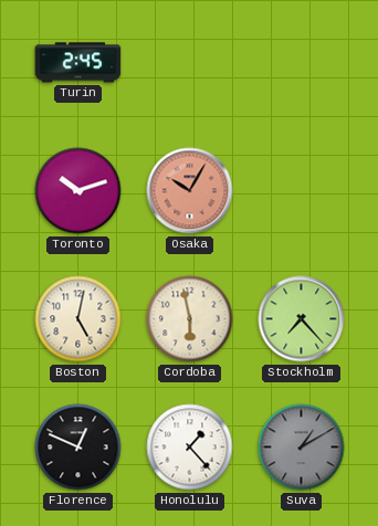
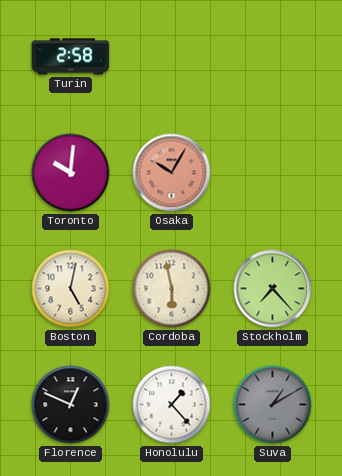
Turin: 2:45 -> 2:58
Toronto: 10:12 -> 10:01
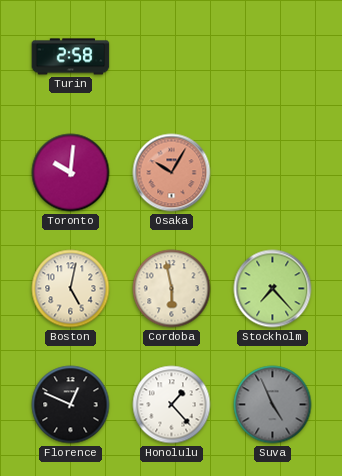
Suva: 1:10 -> 4:56
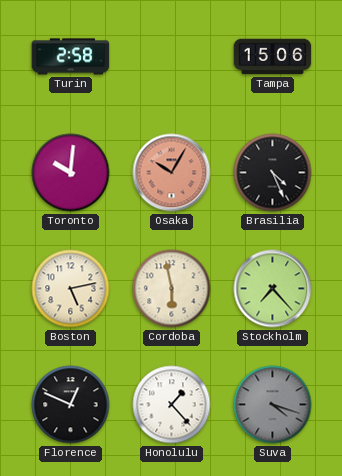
Tampa: none -> 15:06
Brasilia: none -> 4:26
Boston: 5:02 -> 5:13
Suva: 4:56 -> 4:18
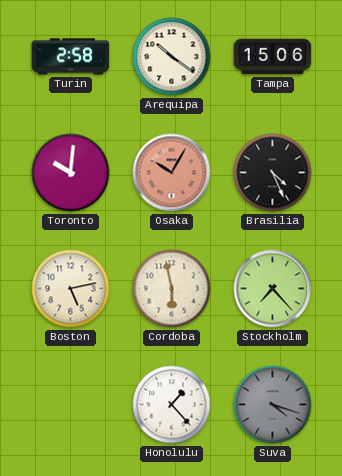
Arequipa: none -> 10:21
Florence: 12:49 -> none
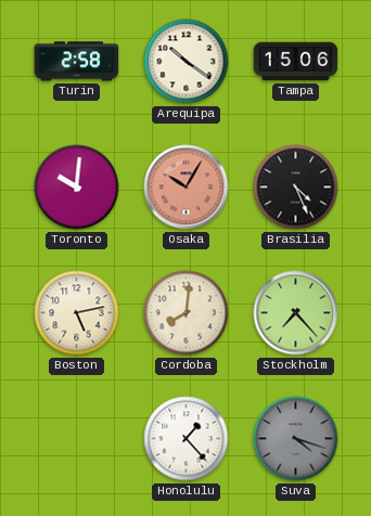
Cordoba: 5:58 -> 8:01
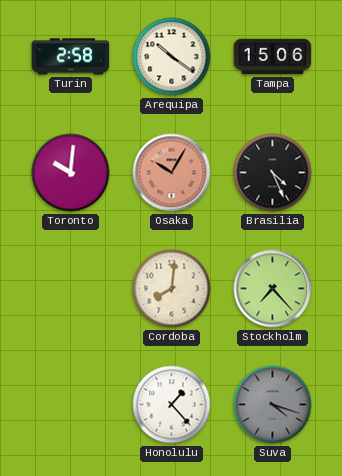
Boston: 5:13 -> none
